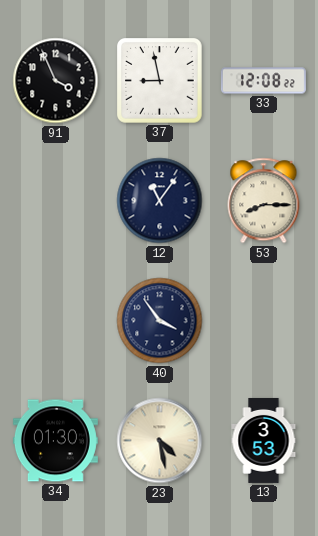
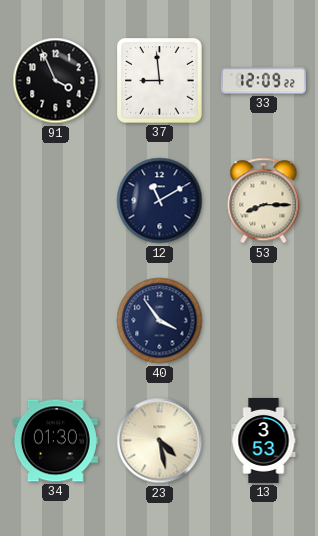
37: 8:58 -> 8:59
33: 12:08 -> 12:09
12: 11:06 -> 11:10
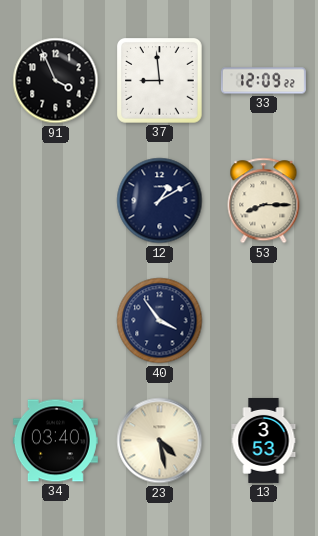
12: 11:10 -> 1:10
34: 01:30 -> 03:40
